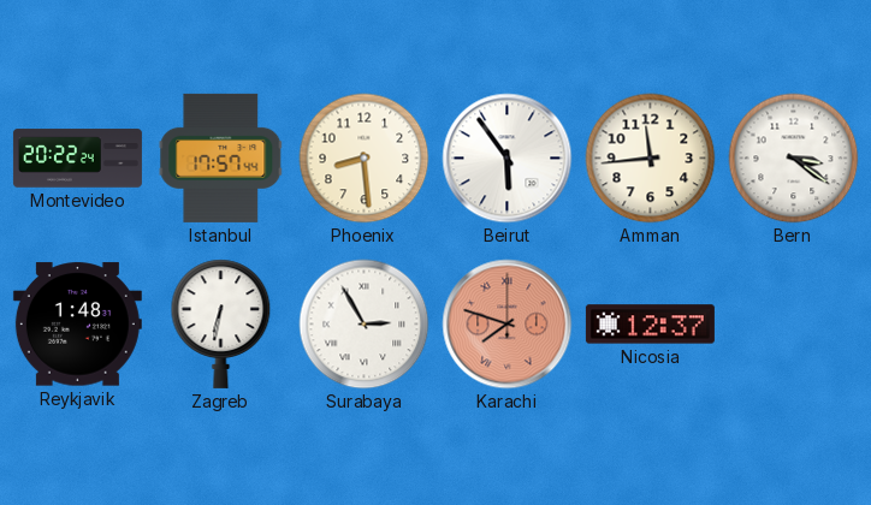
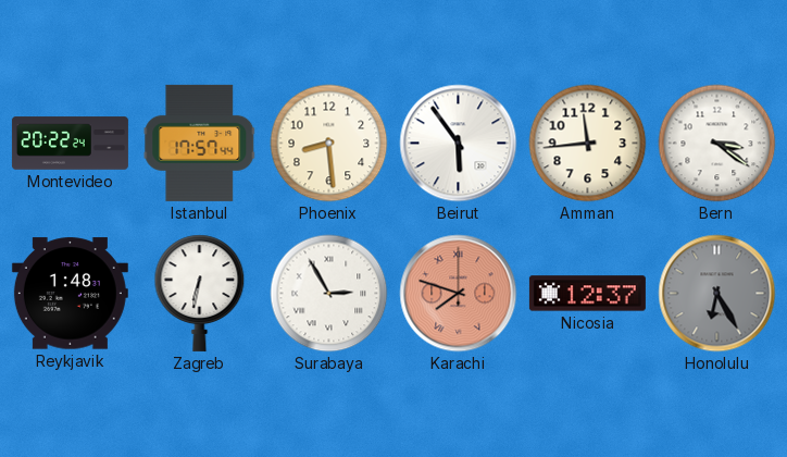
Honolulu: none -> 6:25
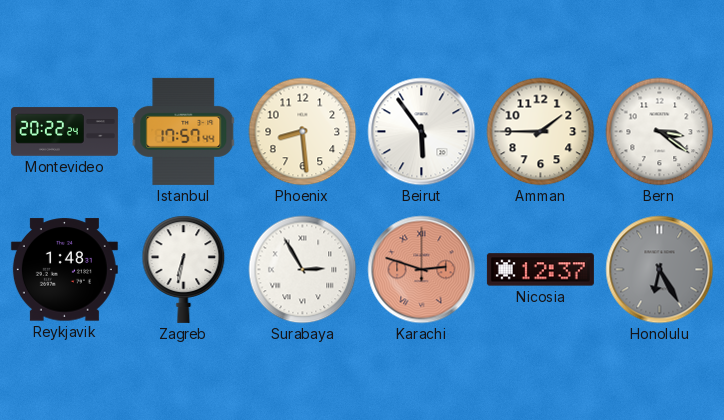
Amman: 11:44 -> 1:45
Karachi: 7:48 -> 2:48
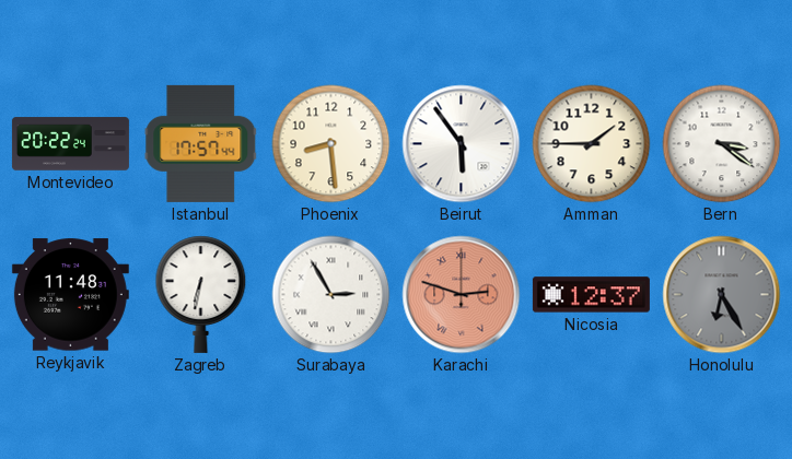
Reykjavik: 1:48 -> 11:48
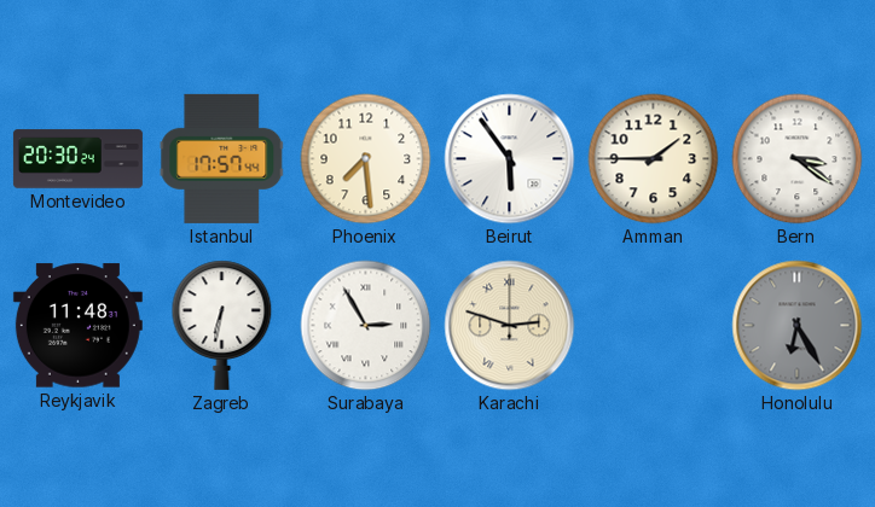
Montevideo: 20:22 -> 20:30
Phoenix: 8:29 -> 7:29
Karachi dial: salmon -> cream
Nicosia: 12:37 -> none
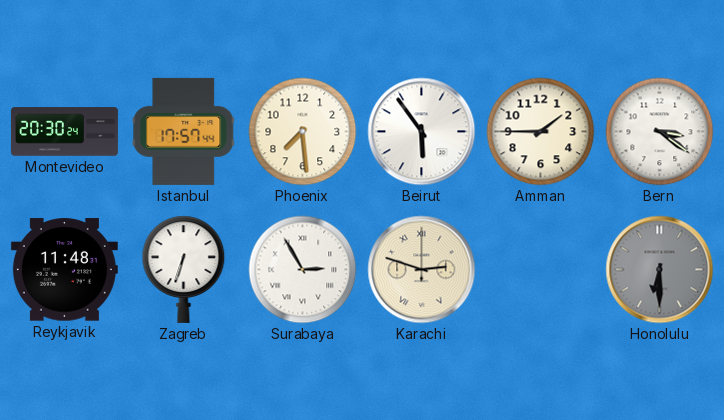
Zagreb: 6:32 -> 6:33
Honolulu: 6:25 -> 6:30
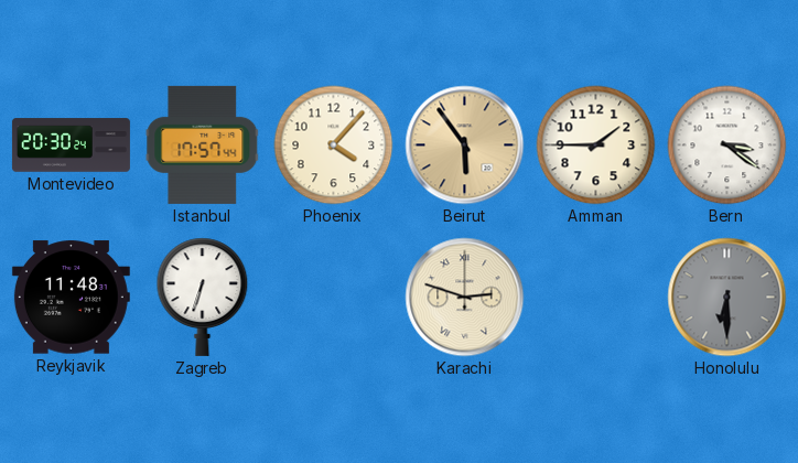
Phoenix: 7:29 -> 4:07
Beirut dial: white -> champagne
Surabaya: 2:55 -> none
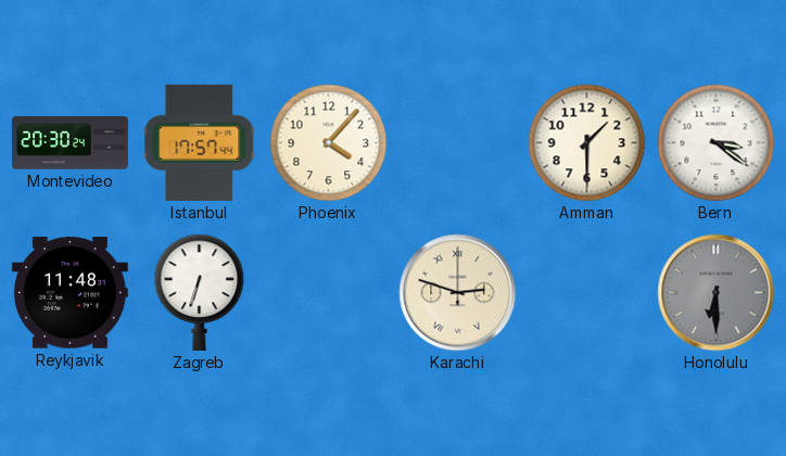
Beirut: 5:54 -> none
Amman: 1:45 -> 1:30
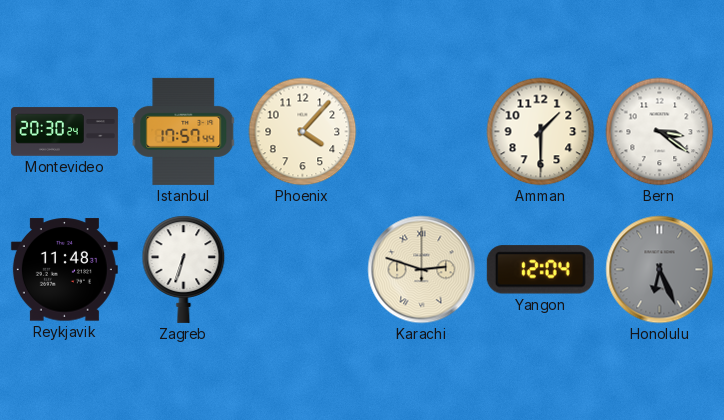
Yangon: none -> 12:04
Honolulu: 6:30 -> 6:26
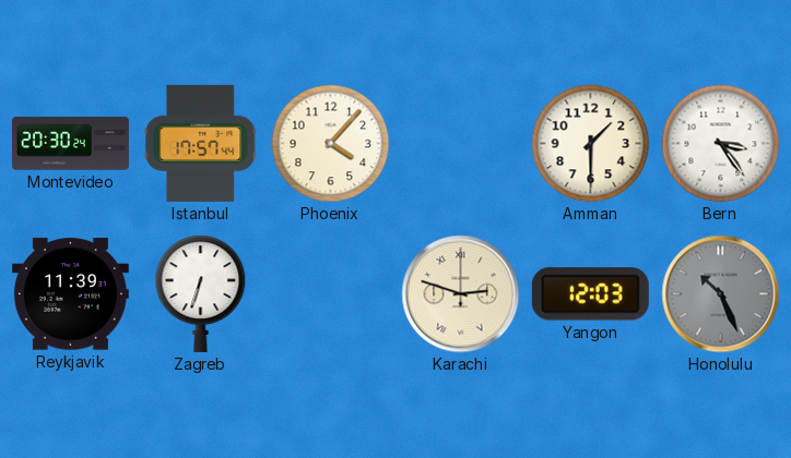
Bern: 3:21 -> 3:24
Reykjavik: 11:48 -> 11:39
Yangon: 12:04 -> 12:03
Honolulu: 6:26 -> 10:26
